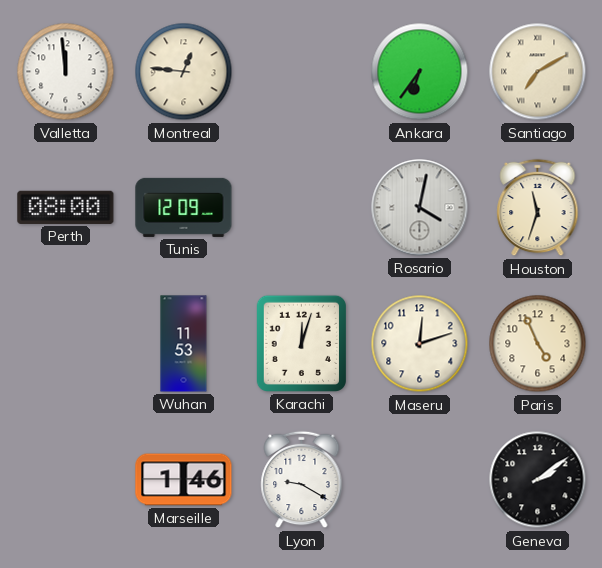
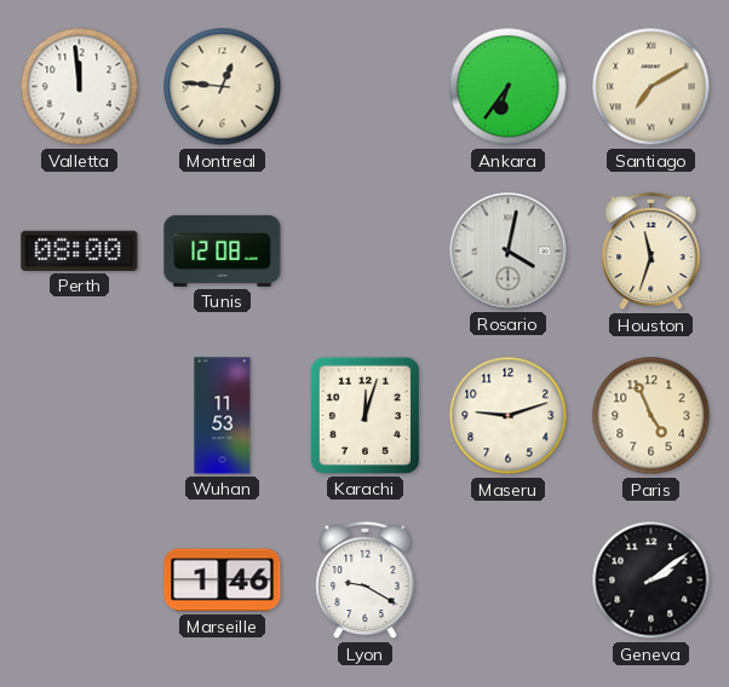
Tunis: 12:09 -> 12:08
Maseru: 12:12 -> 9:12
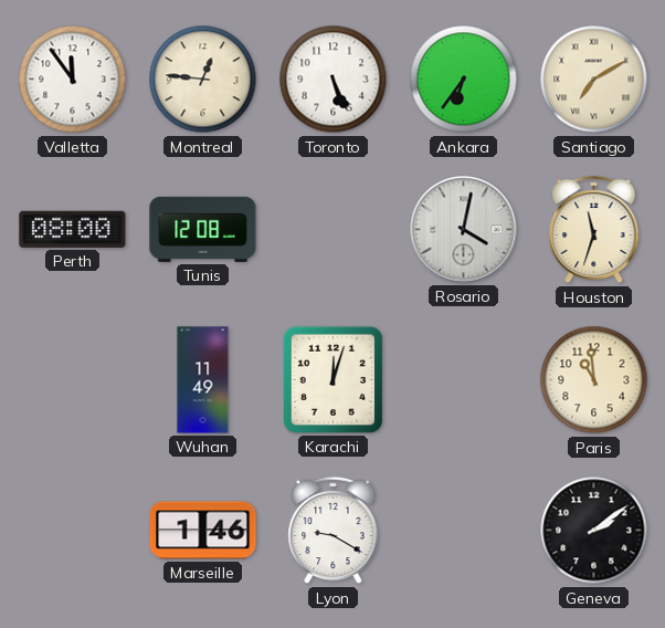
Valletta: 11:59 -> 11:54
Toronto: none -> 5:26
Wuhan: 11:53 -> 11:49
Maseru: 9:12 -> none
Paris: 4:56 -> 10:59
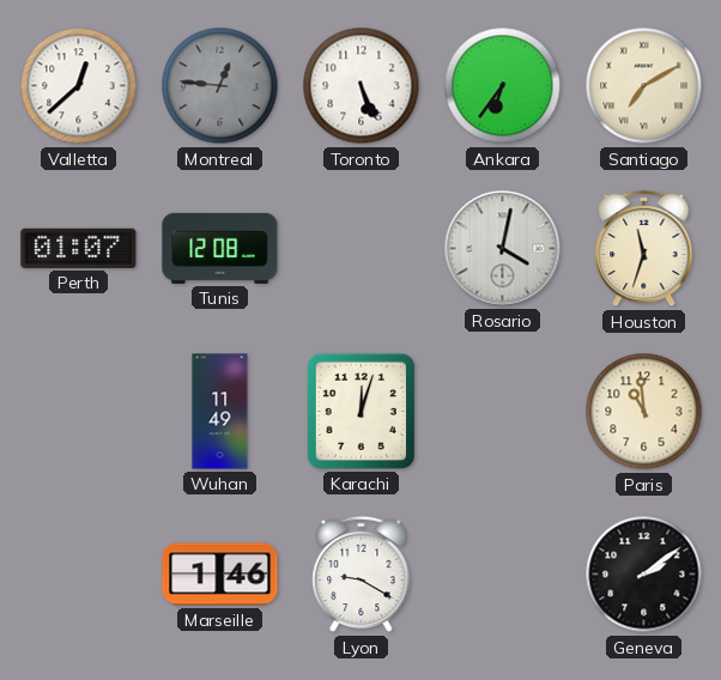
Valletta: 11:54 -> 12:38
Montreal dial: cream -> grey
Perth: 08:00 -> 01:07
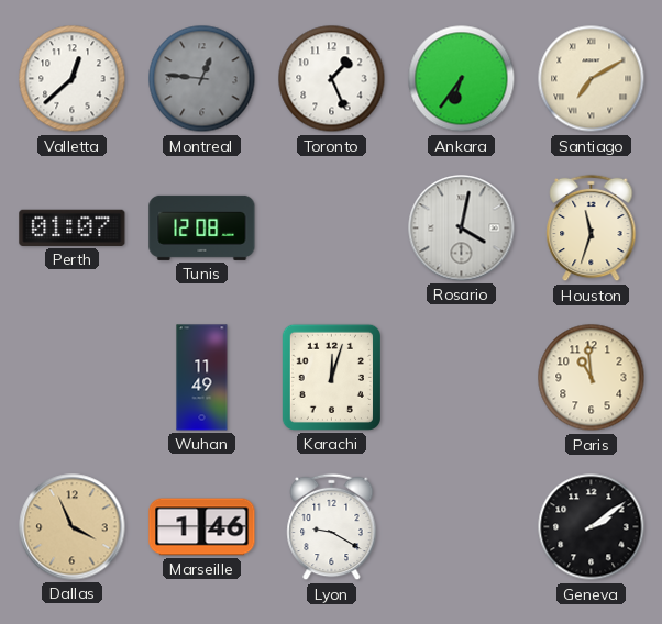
Toronto: 5:26 -> 1:26
Dallas: none -> 3:56
